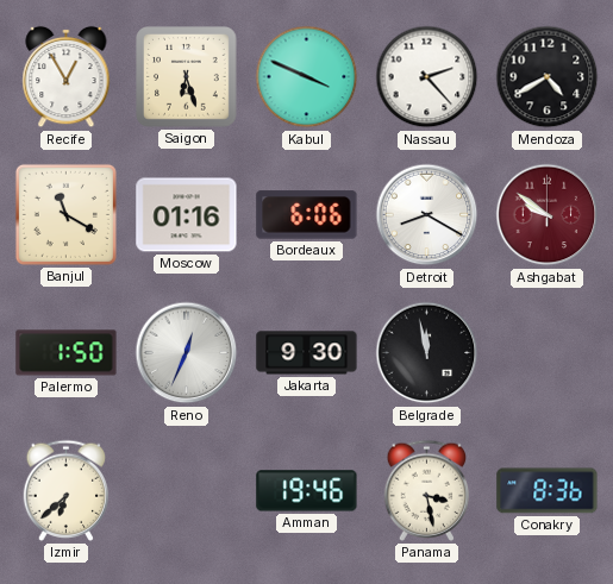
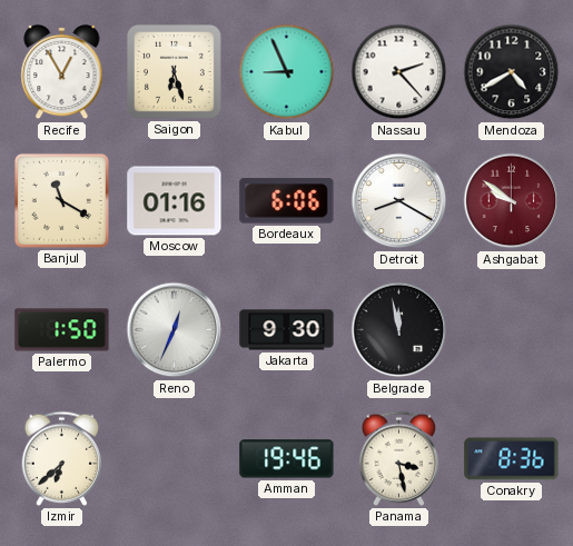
Kabul: 3:49 -> 8:56
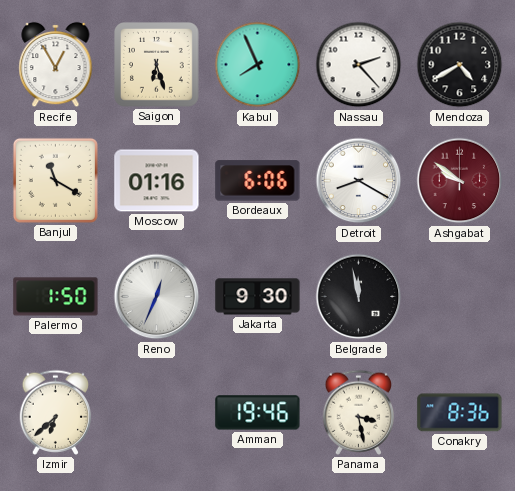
Kabul: 8:56 -> 7:56
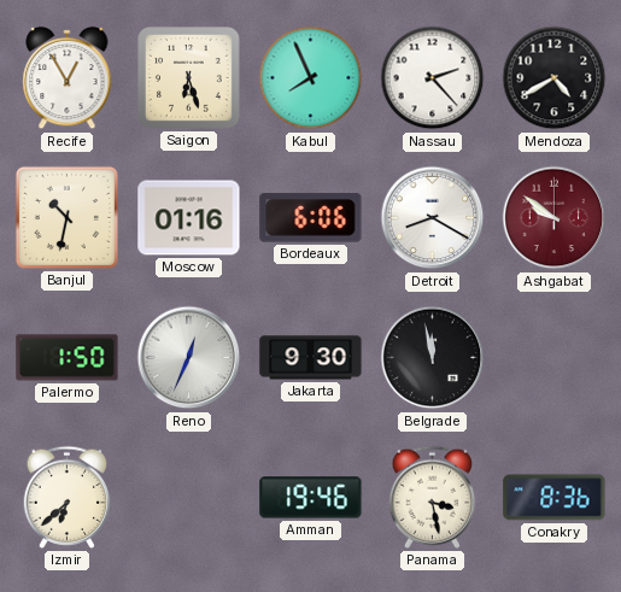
Banjul: 11:20 -> 10:32
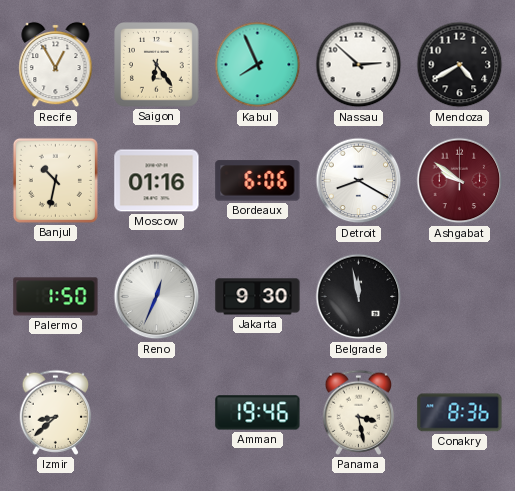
Saigon: 6:27 -> 6:24
Nassau: 2:23 -> 2:52
Izmir: 6:38 -> 8:38
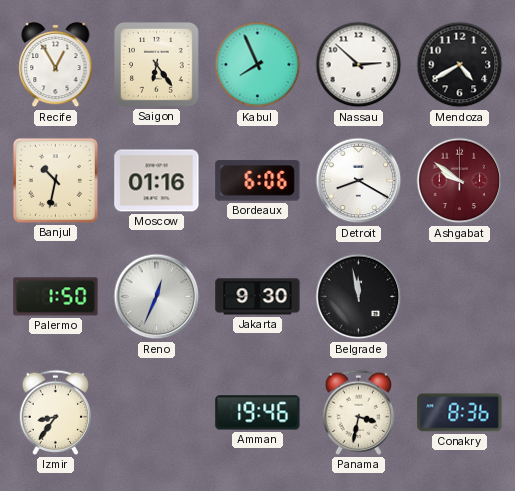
Izmir: 8:38 -> 8:36
Panama: 3:28 -> 3:32
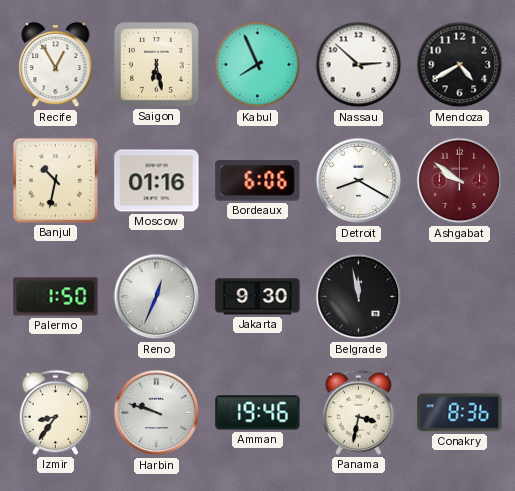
Saigon: 6:24 -> 6:28
Harbin: none -> 9:48
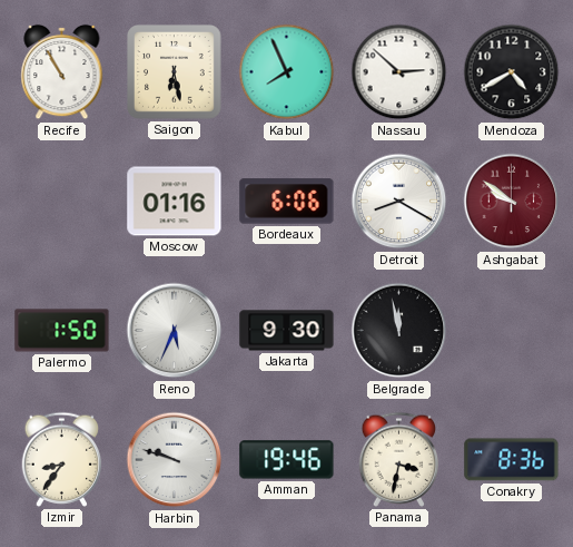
Recife: 12:55 -> 10:55
Banjul: 10:32 -> none
Reno: 12:34 -> 5:34
